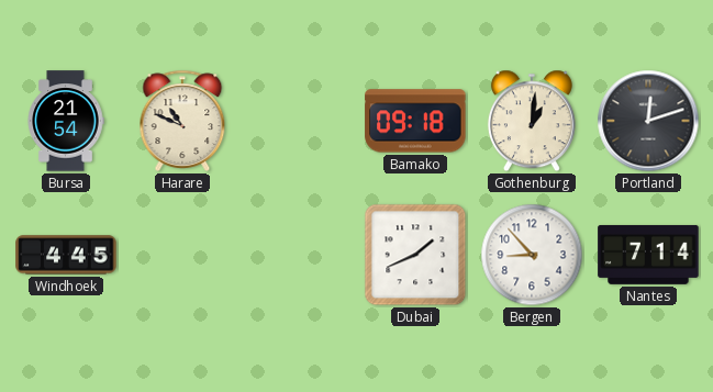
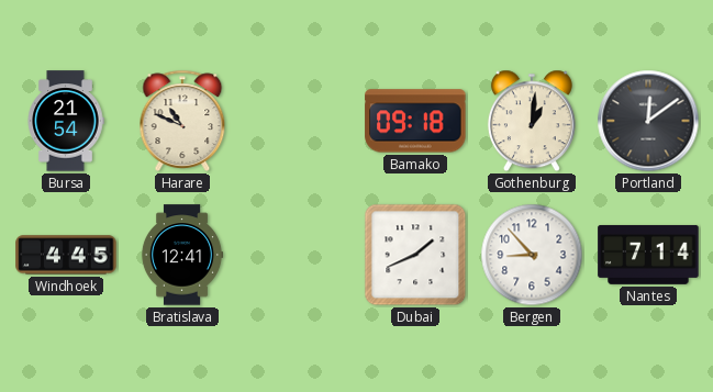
Portland: 12:12 -> 12:09
Bratislava: none -> 12:41
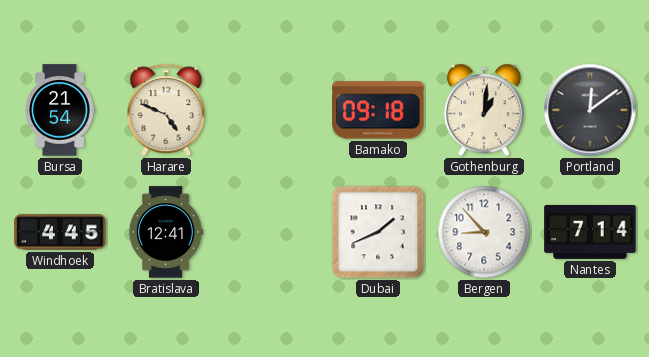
Harare: 10:49 -> 4:49
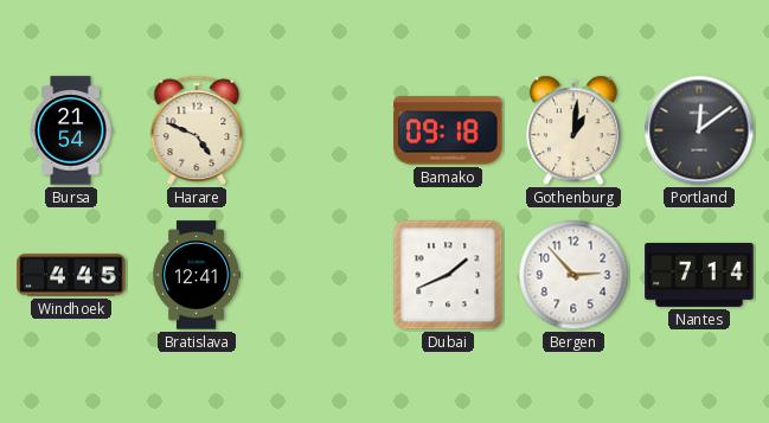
Bergen: 8:53 -> 2:53
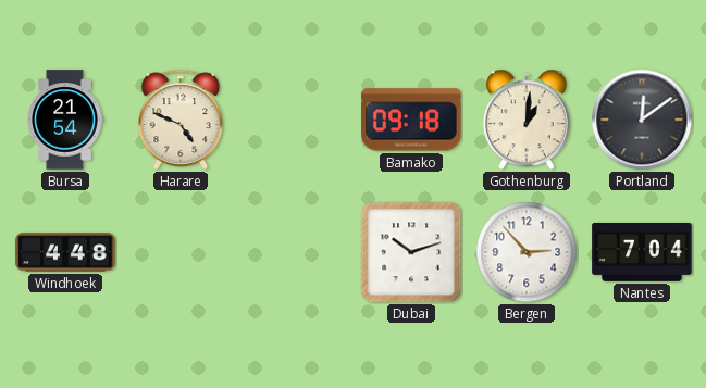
Windhoek: 4:45 -> 4:48
Bratislava: 12:41 -> none
Dubai: 1:41 -> 10:12
Nantes: 7:14 -> 7:04
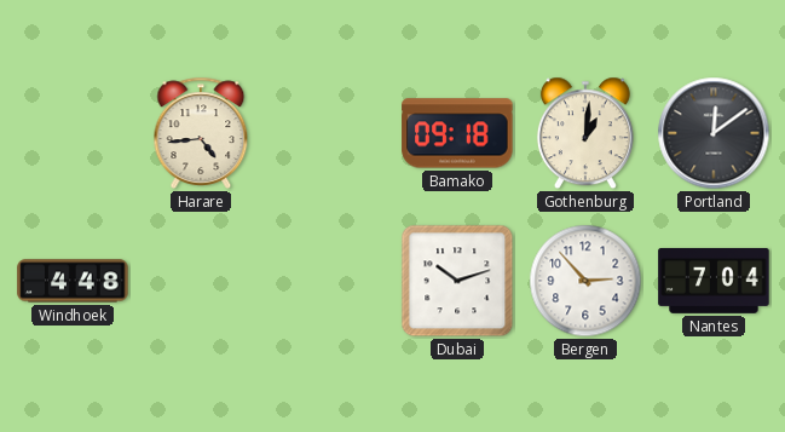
Bursa: 21:54 -> none
Harare: 4:49 -> 4:44
